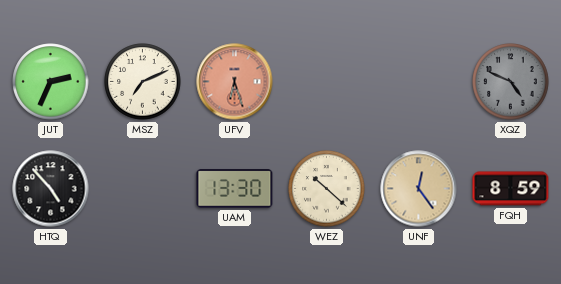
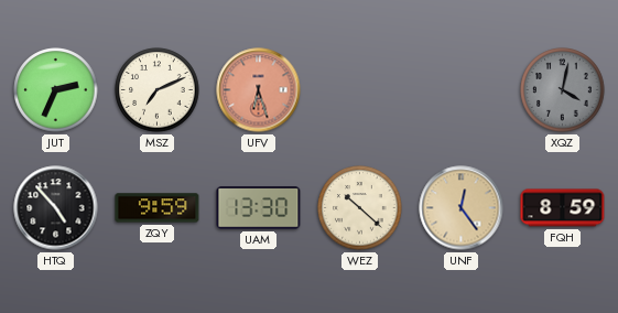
XQZ: 4:49 -> 4:02
ZQY: none -> 9:59
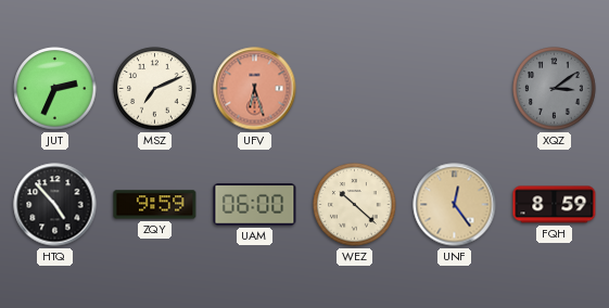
XQZ: 4:02 -> 3:09
UAM: 13:30 -> 06:00
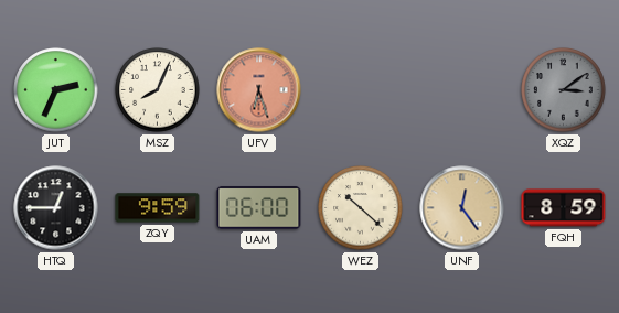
MSZ: 7:11 -> 8:04
HTQ: 4:53 -> 12:45
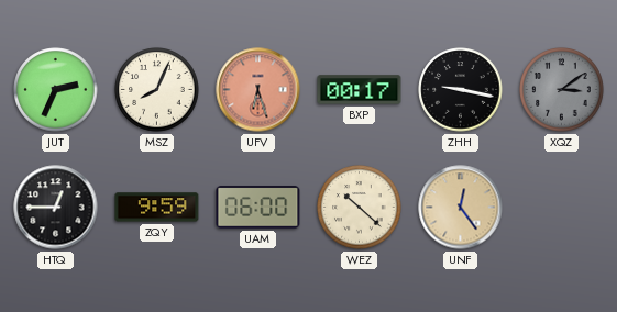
BXP: none -> 00:17
ZHH: none -> 9:17
FQH: 8:59 -> none
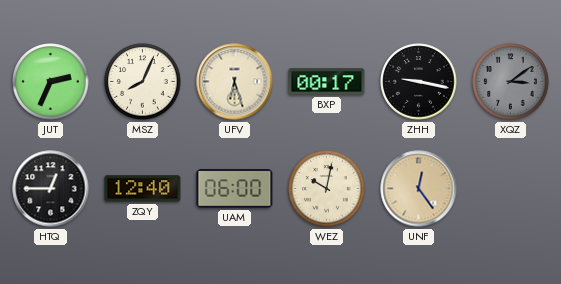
UFV dial: salmon -> cream
ZQY: 9:59 -> 12:40
WEZ: 10:22 -> 10:02
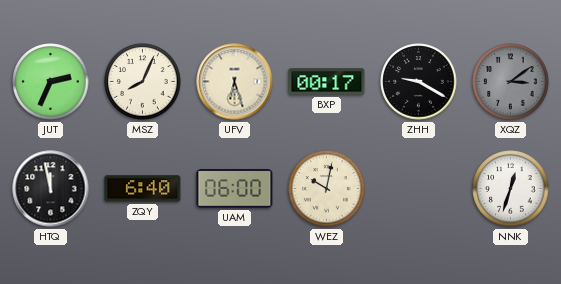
ZHH: 9:17 -> 9:20
HTQ: 12:45 -> 11:58
ZQY: 12:40 -> 6:40
UNF: 12:24 -> none
NNK: none -> 12:33
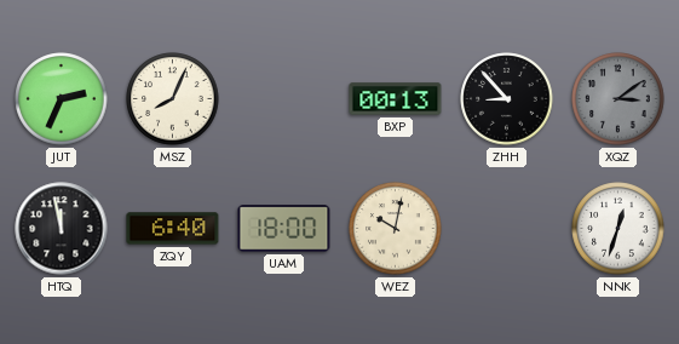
UFV: 6:27 -> none
BXP: 00:17 -> 00:13
ZHH: 9:20 -> 8:53
UAM: 06:00 -> 18:00
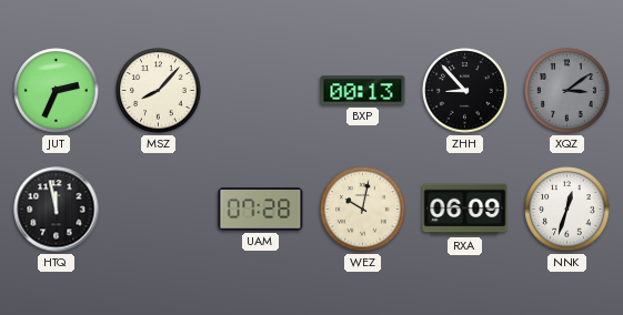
MSZ: 8:04 -> 8:07
ZQY: 6:40 -> none
UAM: 18:00 -> 07:28
RXA: none -> 06:09
